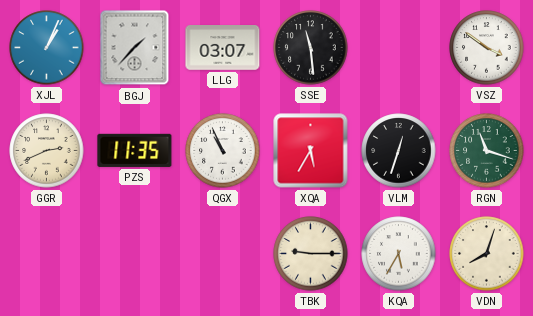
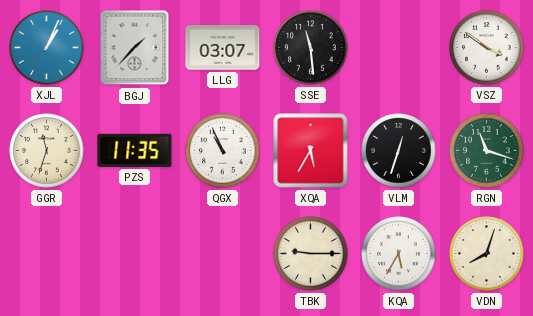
GGR: 2:41 -> 11:33
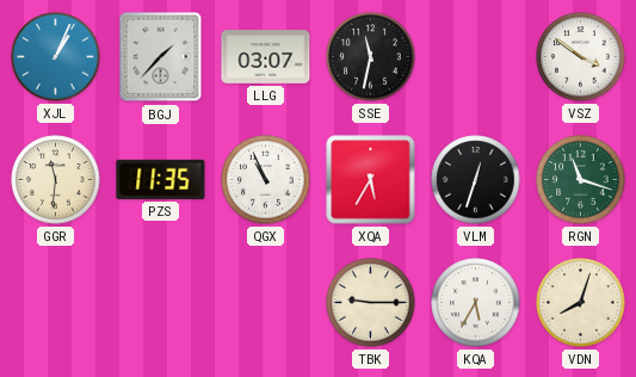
SSE: 11:29 -> 11:32
GGR: 11:33 -> 11:31
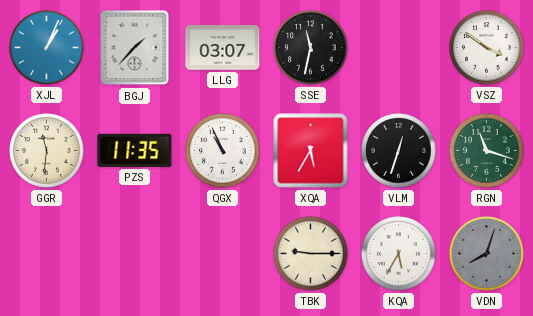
VDN dial: cream -> grey
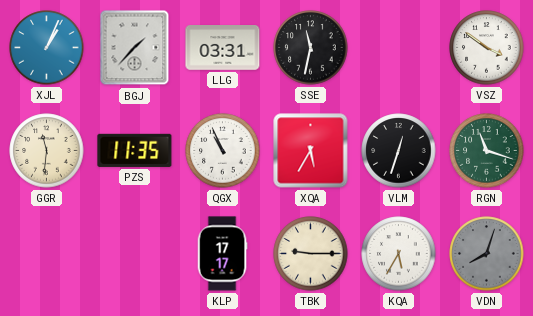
LLG: 03:07 -> 03:31
KLP: none -> 17:17
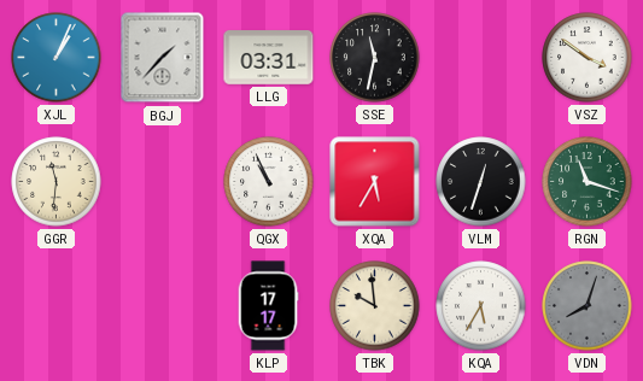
PZS: 11:35 -> none
TBK: 9:15 -> 9:59
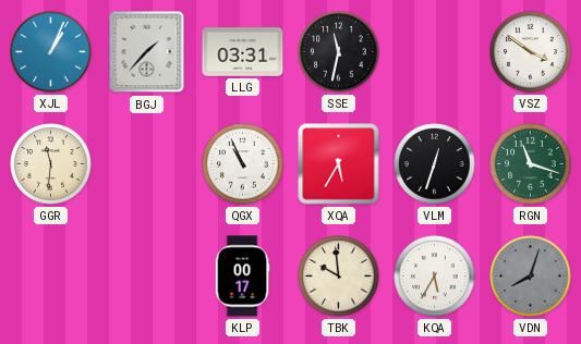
KLP: 17:17 -> 00:17
